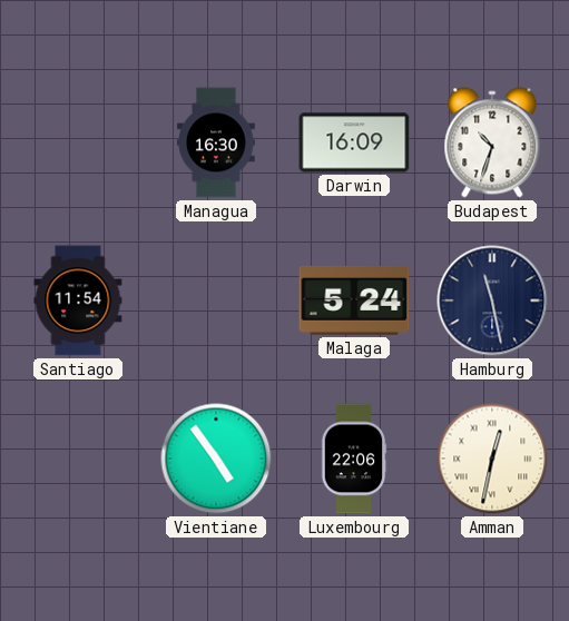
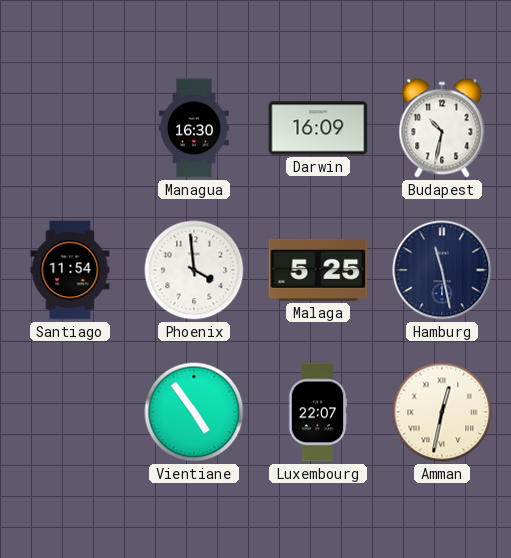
Budapest: 10:33 -> 10:32
Phoenix: none -> 3:59
Malaga: 5:24 -> 5:25
Luxembourg: 22:06 -> 22:07
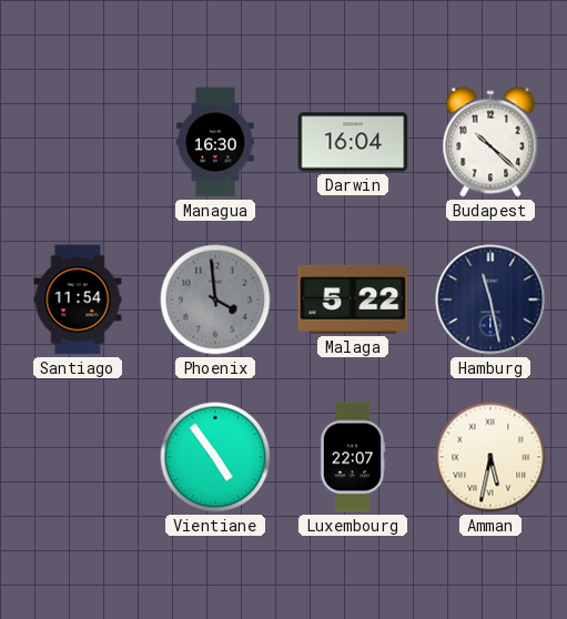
Darwin: 16:09 -> 16:04
Budapest: 10:32 -> 10:22
Phoenix dial: white -> grey
Malaga: 5:25 -> 5:22
Amman: 12:32 -> 5:32
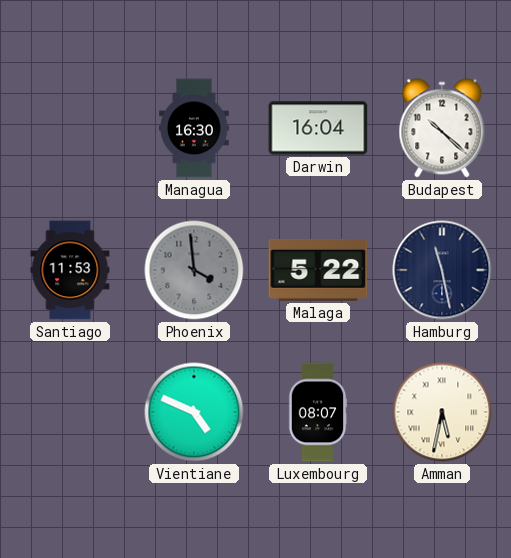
Santiago: 11:54 -> 11:53
Vientiane: 4:54 -> 4:49
Luxembourg: 22:07 -> 08:07
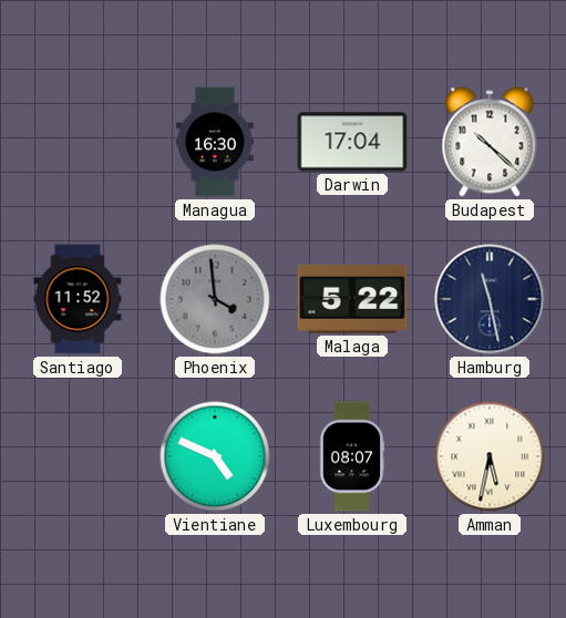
Darwin: 16:04 -> 17:04
Santiago: 11:53 -> 11:52
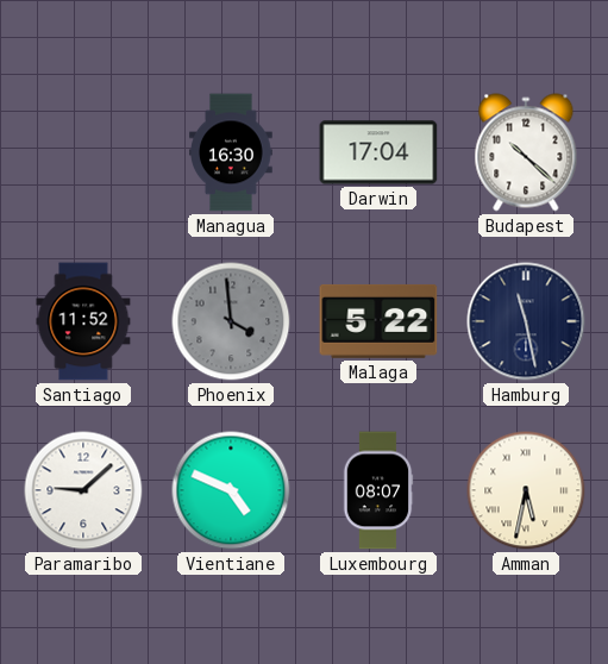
Paramaribo: none -> 9:08
